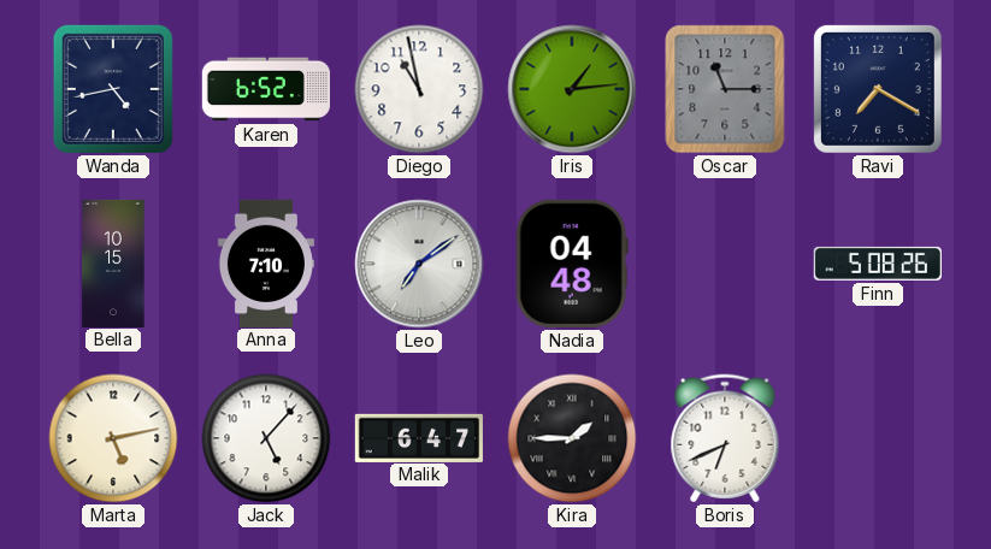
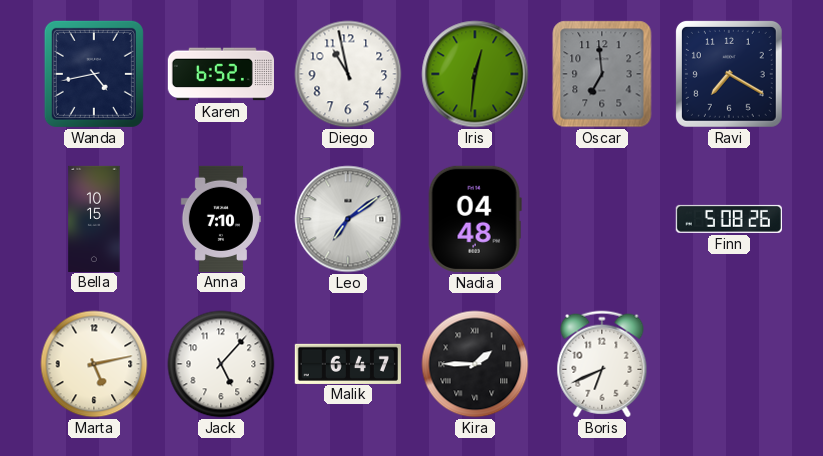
Iris: 1:14 -> 12:31
Oscar: 11:15 -> 6:59
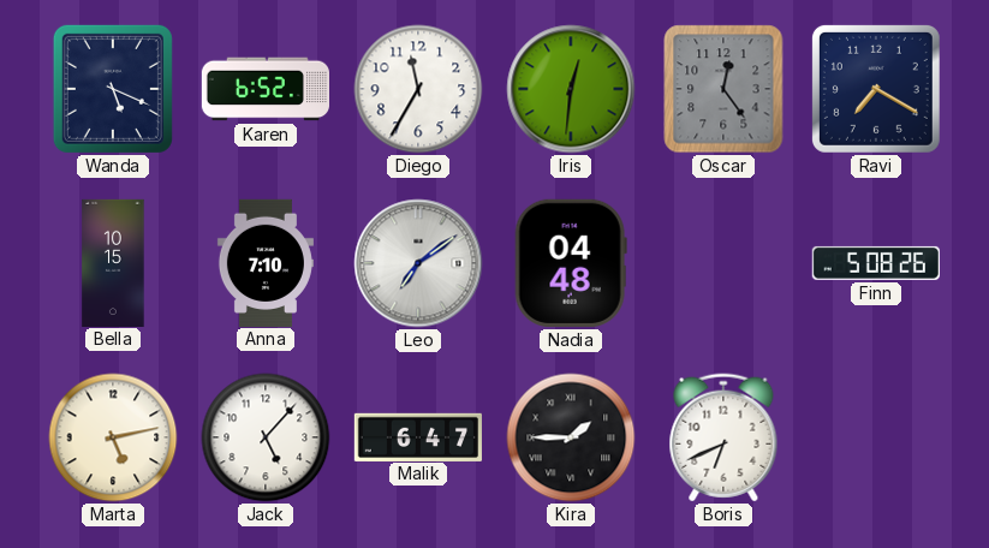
Wanda: 4:43 -> 5:19
Diego: 10:58 -> 11:35
Oscar: 6:59 -> 12:24
